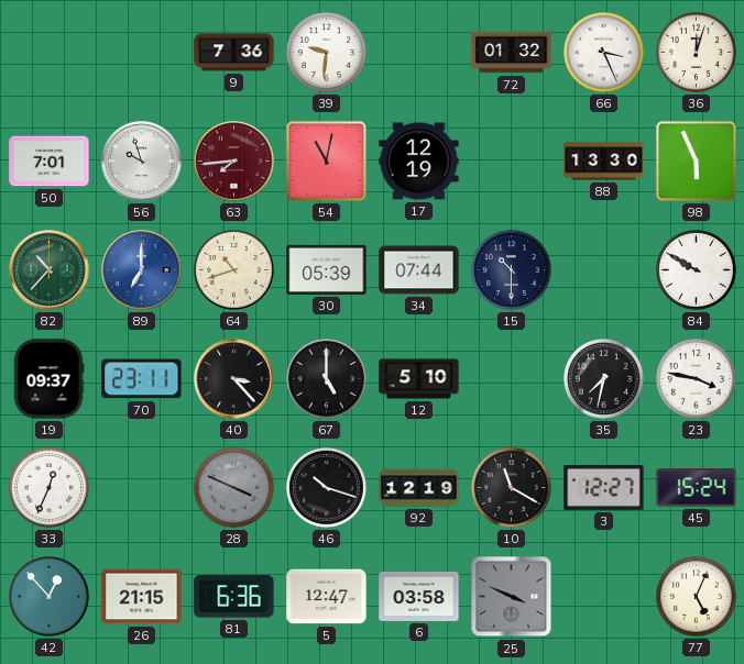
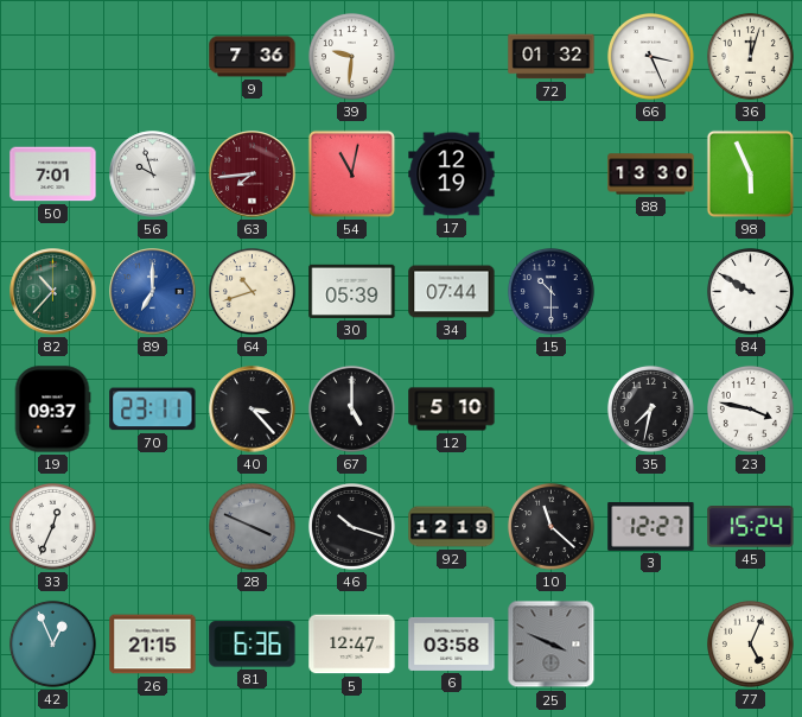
10: 11:20 -> 11:22
42: 12:53 -> 12:56
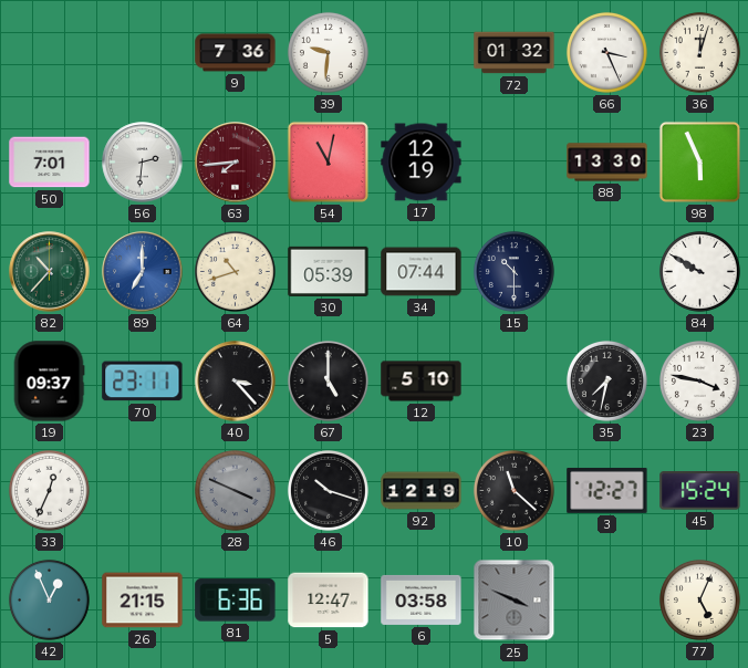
56: 9:57 -> 2:31
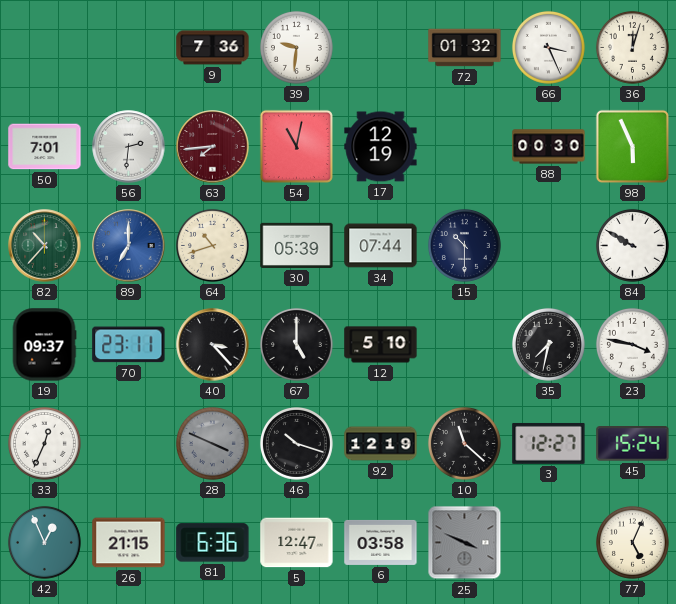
88: 13:30 -> 00:30
